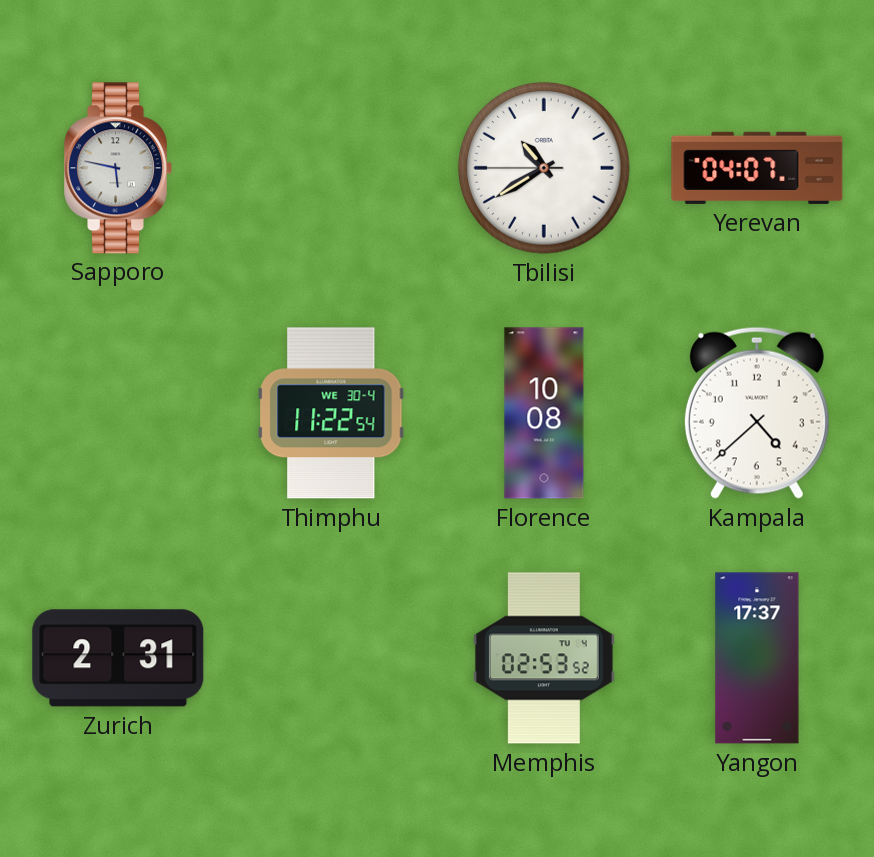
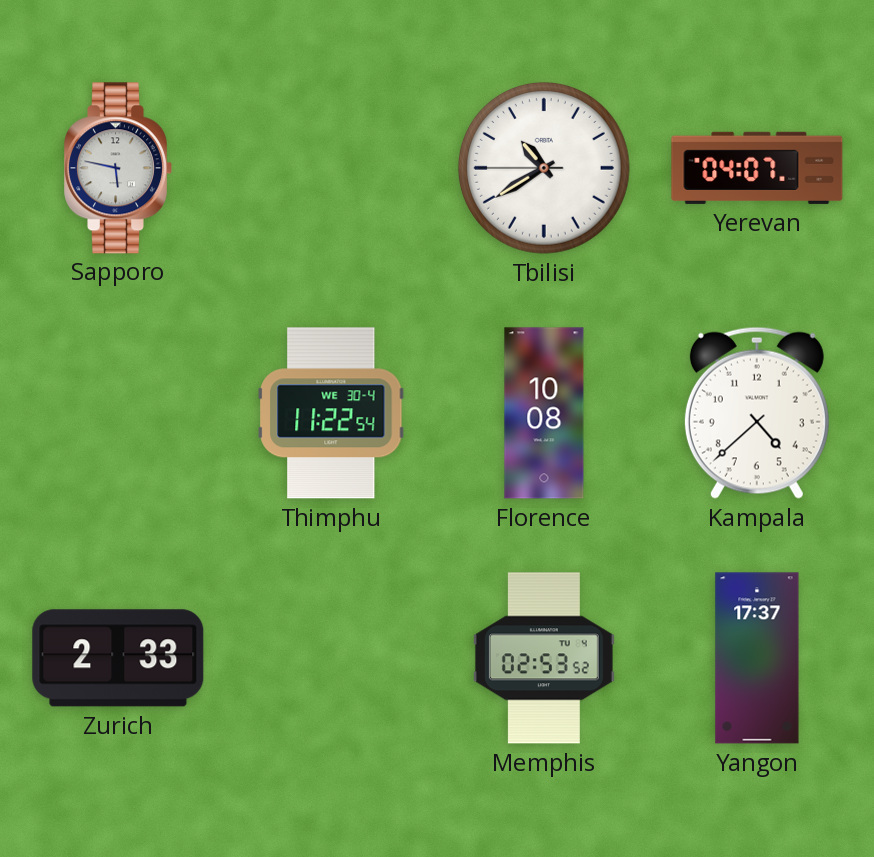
Zurich: 2:31 -> 2:33
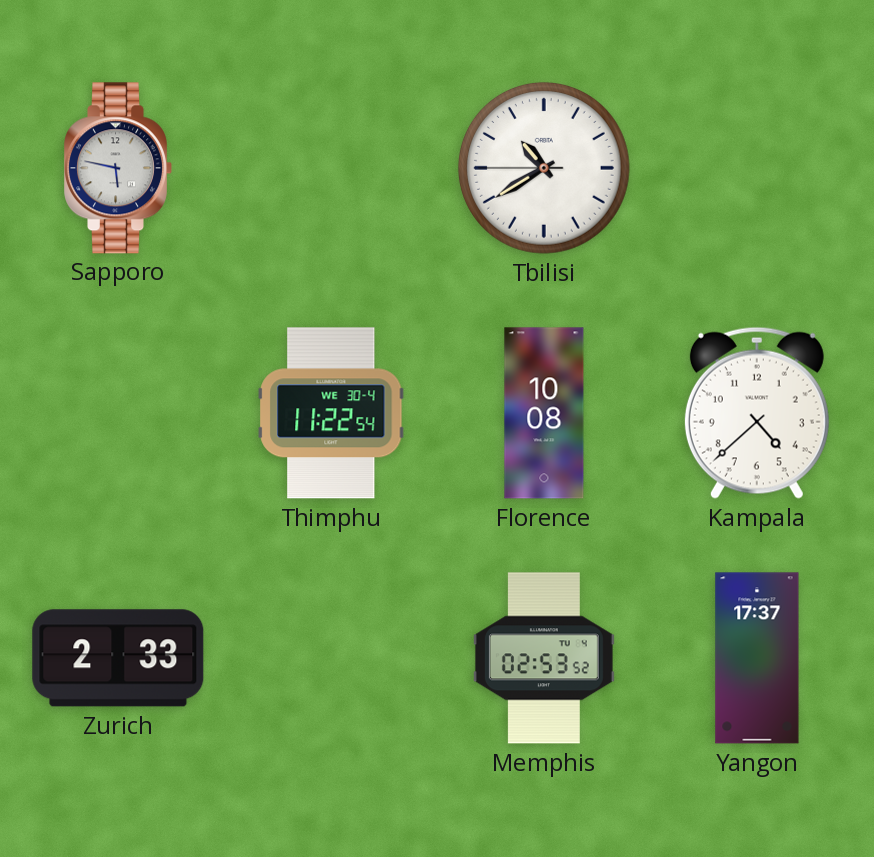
Yerevan: 04:07 -> none
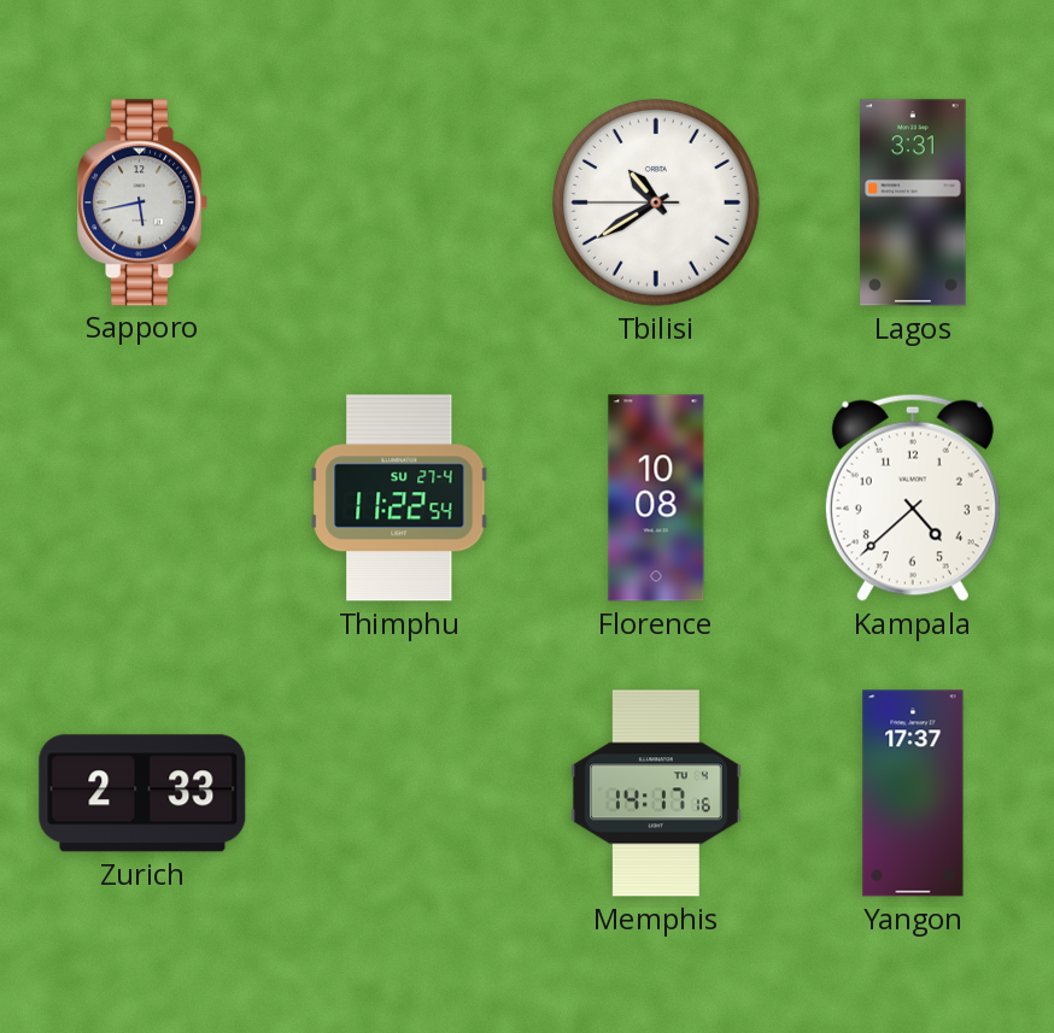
Sapporo: 5:47 -> 5:43
Lagos: none -> 3:31
Thimphu date: WE 30-4 -> SU 27-4
Memphis: 02:53 -> 14:17
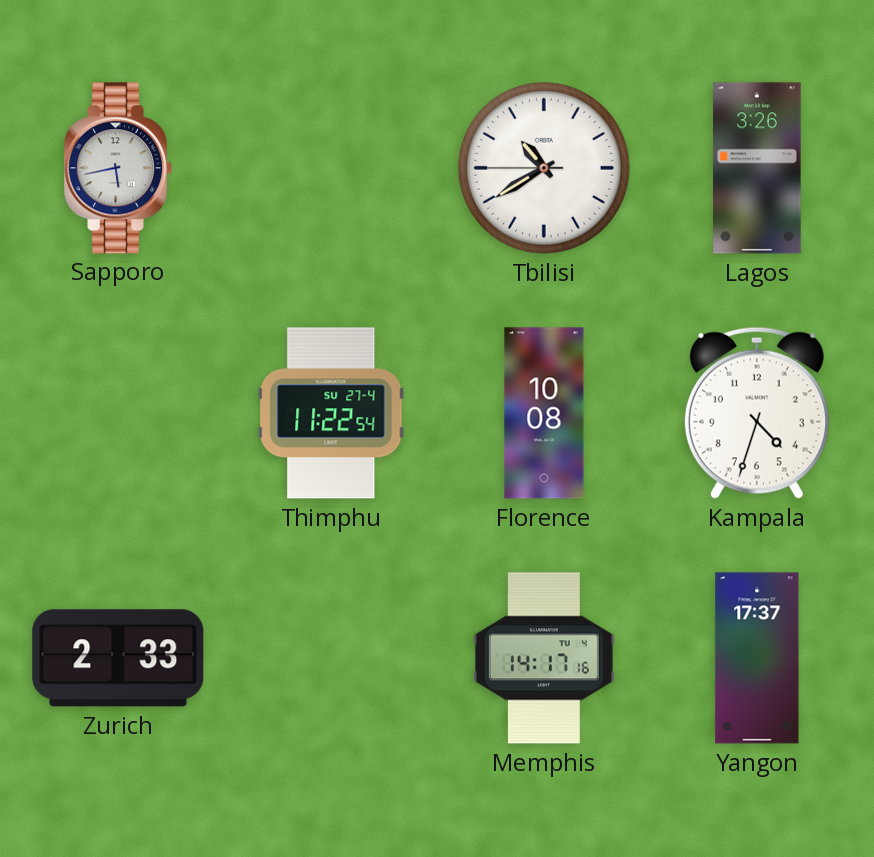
Lagos: 3:31 -> 3:26
Kampala: 4:38 -> 4:33
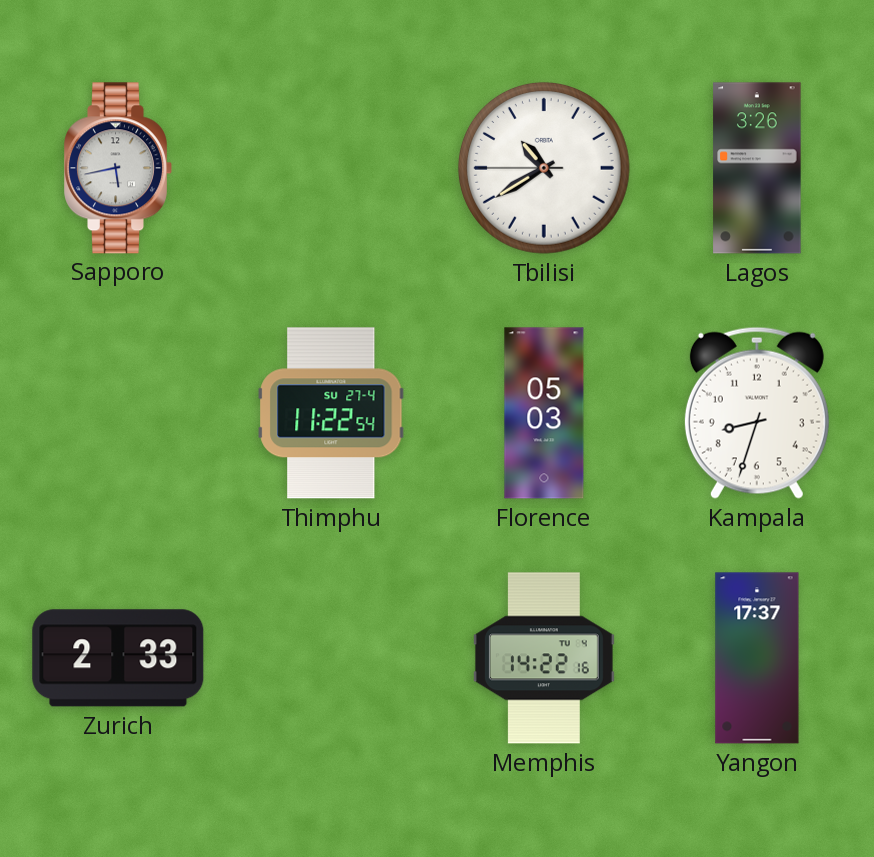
Florence: 10:08 -> 05:03
Kampala: 4:33 -> 8:33
Memphis: 14:17 -> 14:22
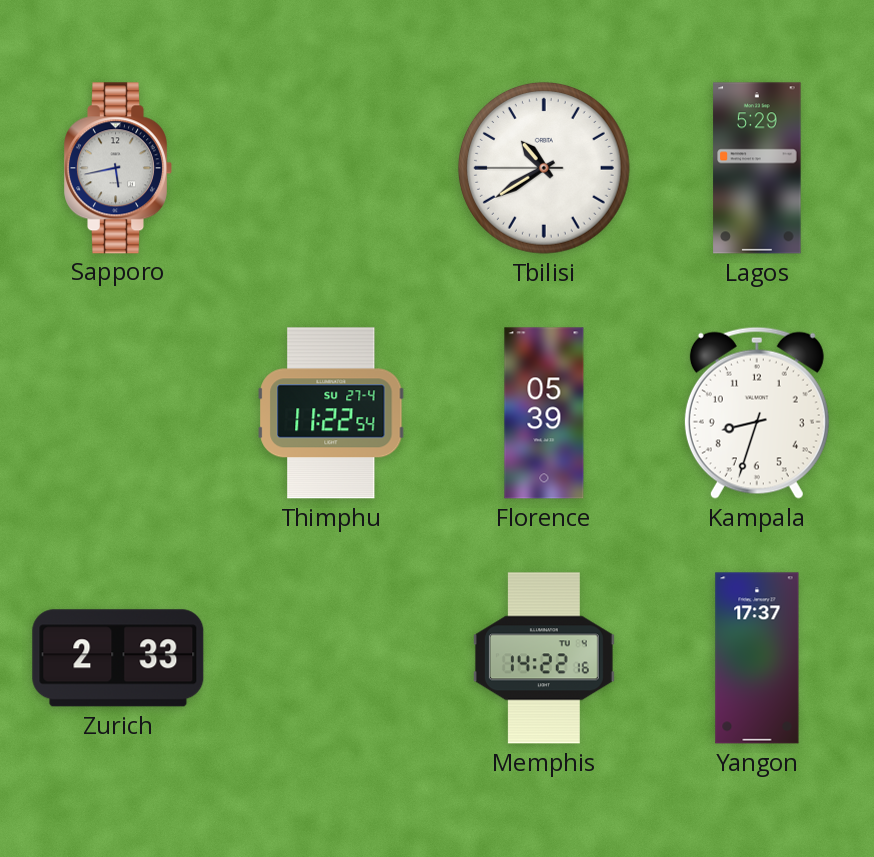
Lagos: 3:26 -> 5:29
Florence: 05:03 -> 05:39
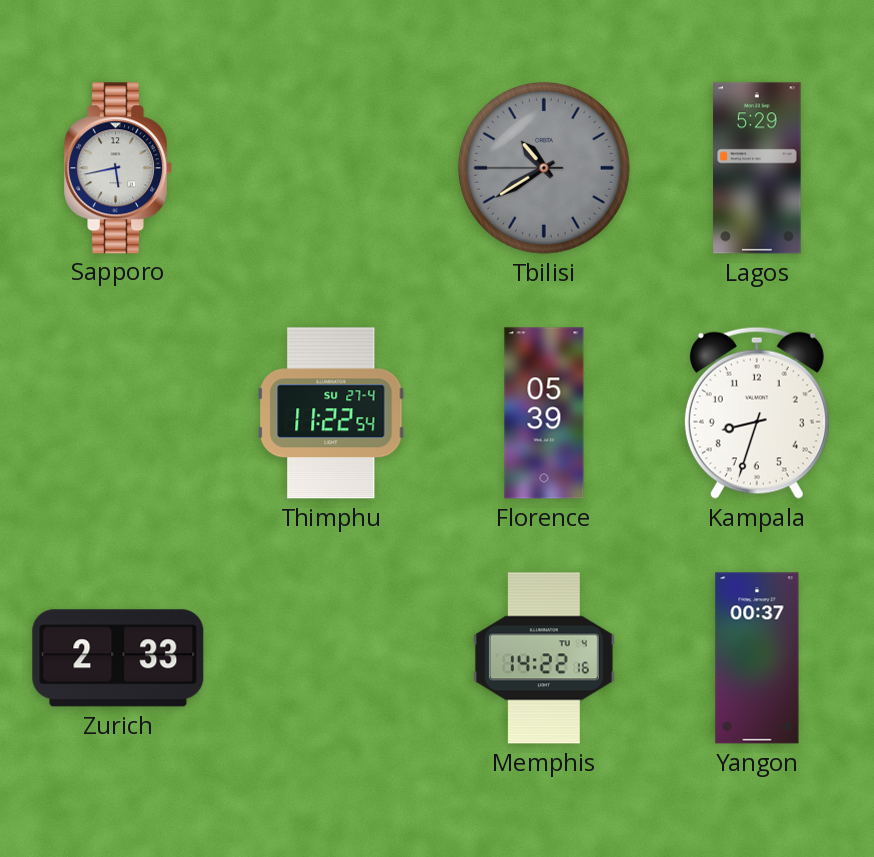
Tbilisi dial: white -> grey
Yangon: 17:37 -> 00:37
